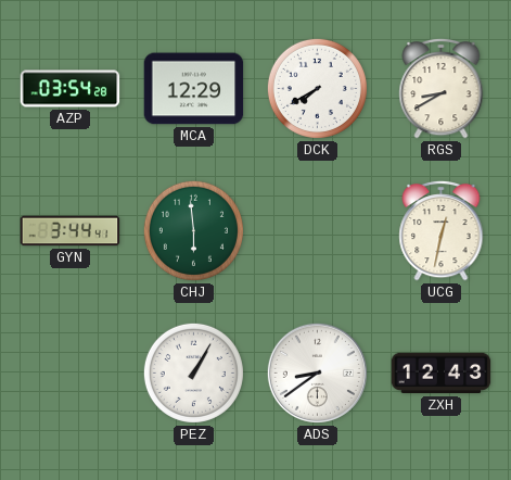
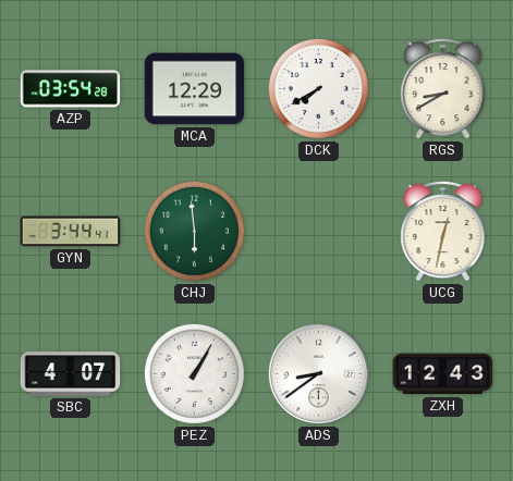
SBC: none -> 4:07
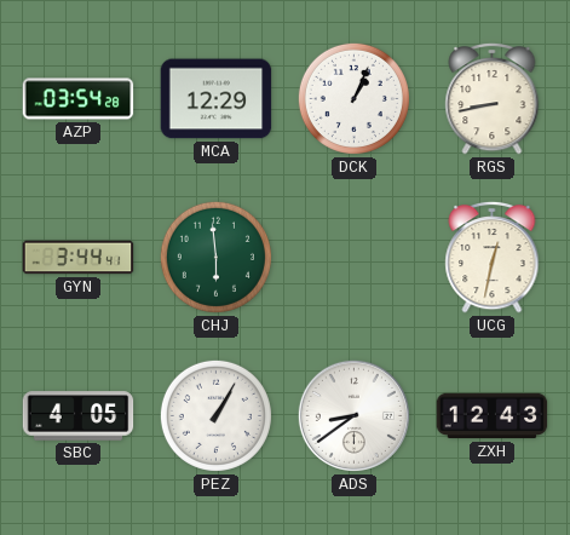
DCK: 7:40 -> 1:04
RGS: 8:40 -> 8:43
SBC: 4:07 -> 4:05
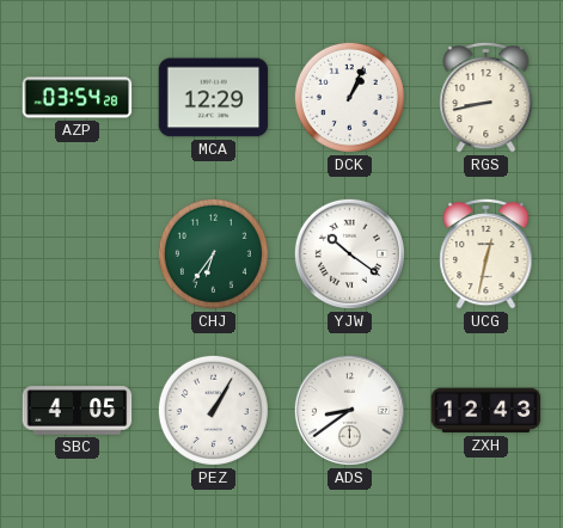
GYN: 3:44 -> none
CHJ: 5:59 -> 6:36
YJW: none -> 10:21
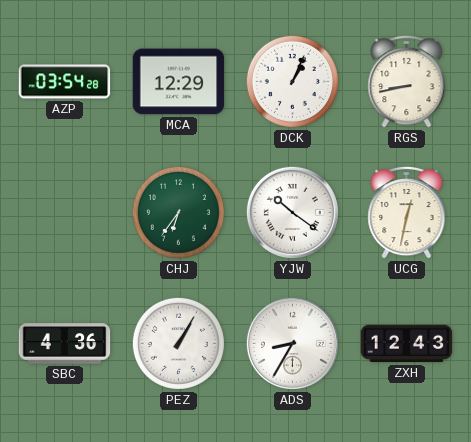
SBC: 4:05 -> 4:36
ADS: 8:39 -> 8:35
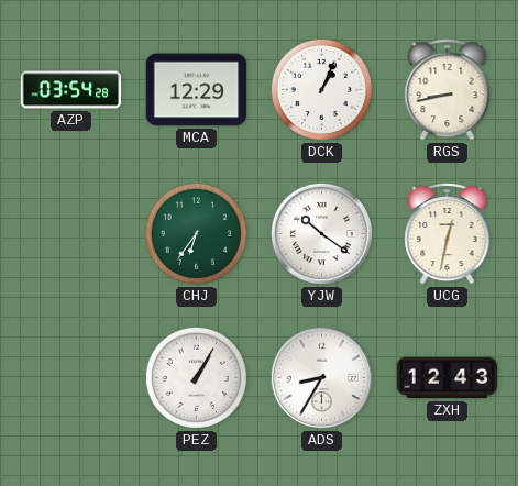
SBC: 4:36 -> none
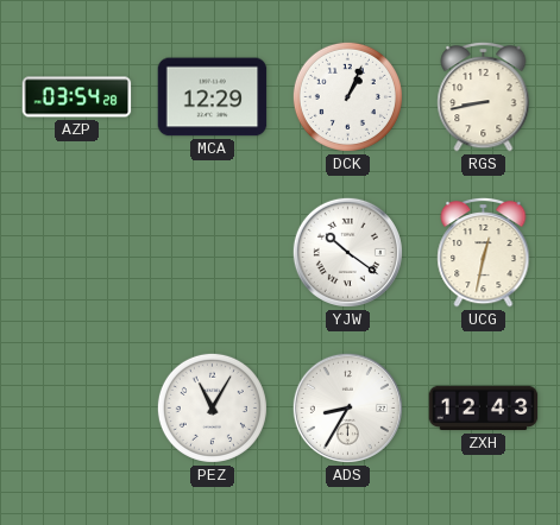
CHJ: 6:36 -> none
PEZ: 1:05 -> 11:05
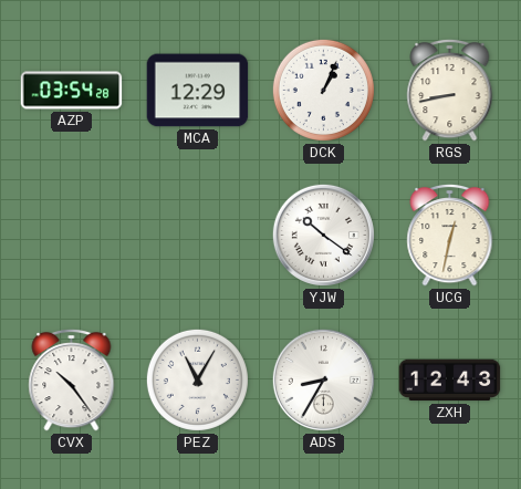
CVX: none -> 10:24
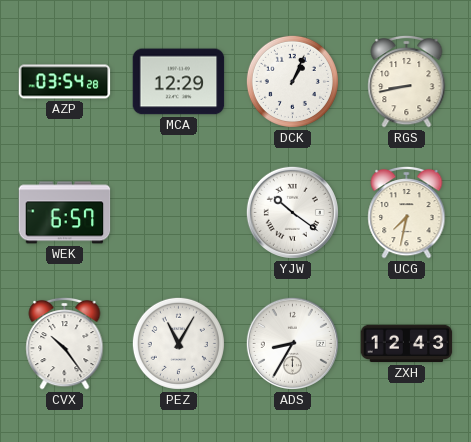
WEK: none -> 6:57
UCG: 12:32 -> 7:32
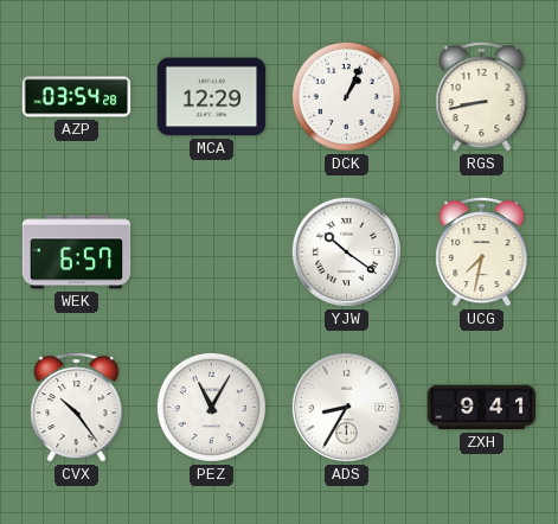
ZXH: 12:43 -> 9:41
